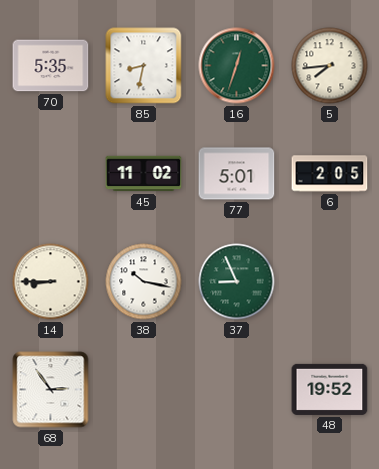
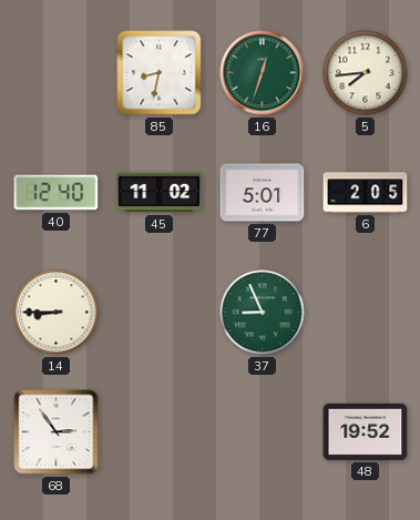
70: 5:35 -> none
40: none -> 12:40
38: 10:17 -> none
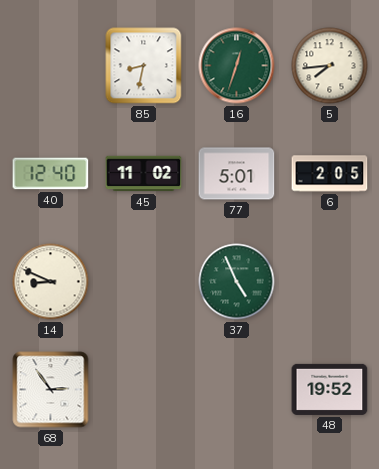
14: 8:45 -> 8:49
37: 8:56 -> 4:56
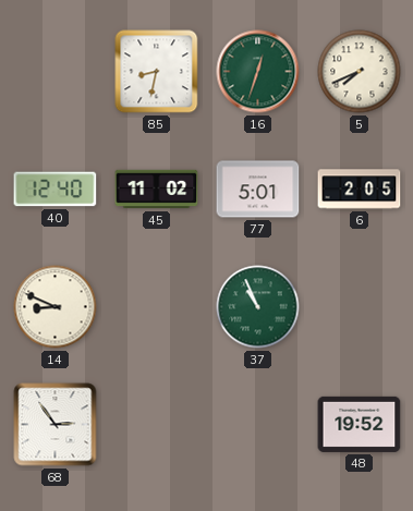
5: 7:44 -> 7:41
37: 4:56 -> 10:56
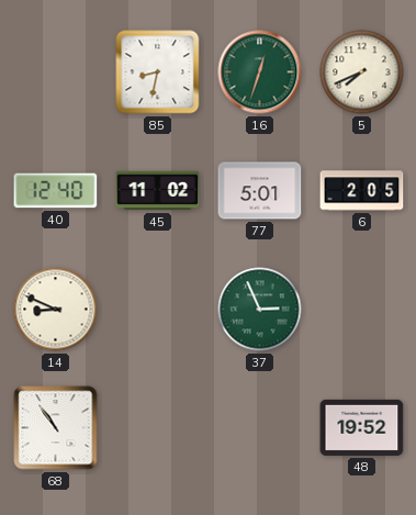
37: 10:56 -> 2:56
68: 2:54 -> 10:54
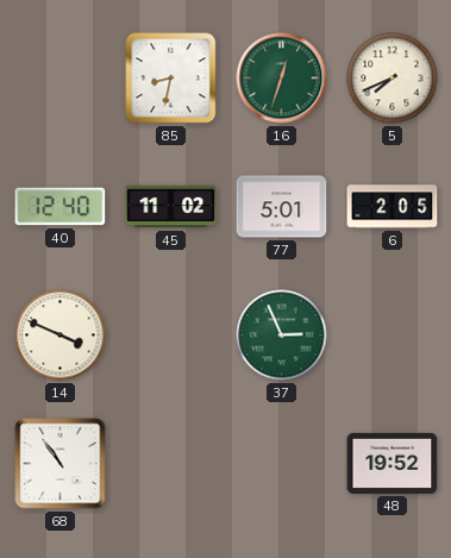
14: 8:49 -> 3:49
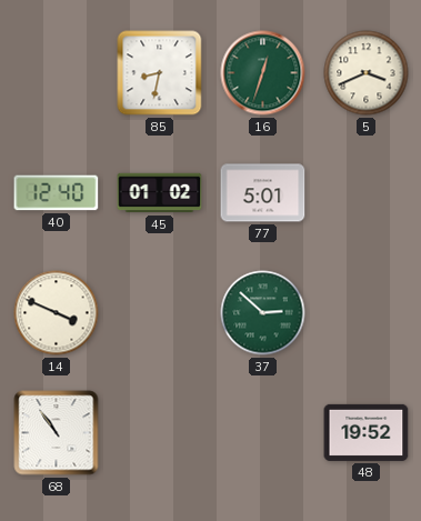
5: 7:41 -> 3:41
45: 11:02 -> 01:02
6: 2:05 -> none
37: 2:56 -> 2:52
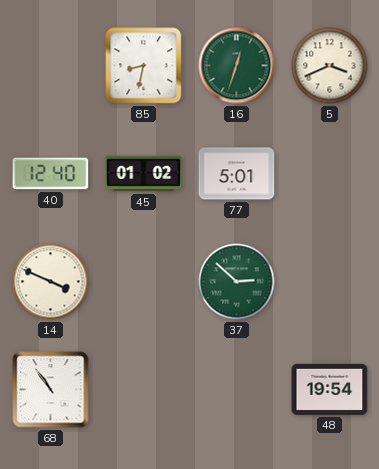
48: 19:52 -> 19:54
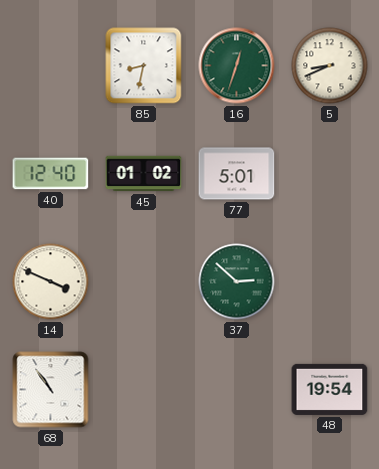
5: 3:41 -> 8:41
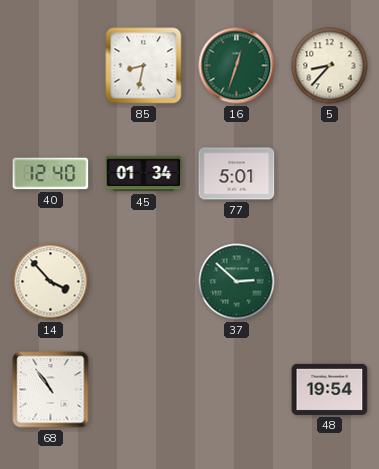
5: 8:41 -> 8:37
45: 01:02 -> 01:34
14: 3:49 -> 3:53
